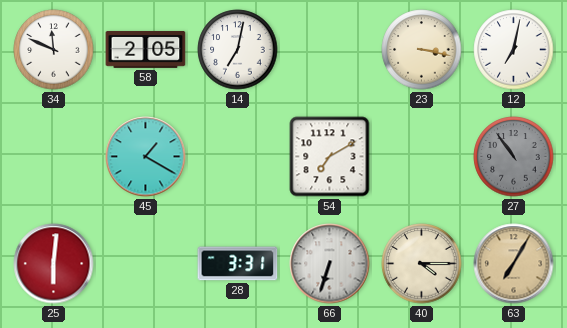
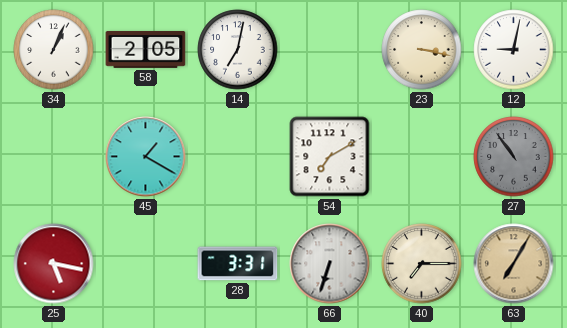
34: 11:49 -> 1:04
12: 7:02 -> 9:02
25: 6:01 -> 5:17
40: 4:15 -> 7:15
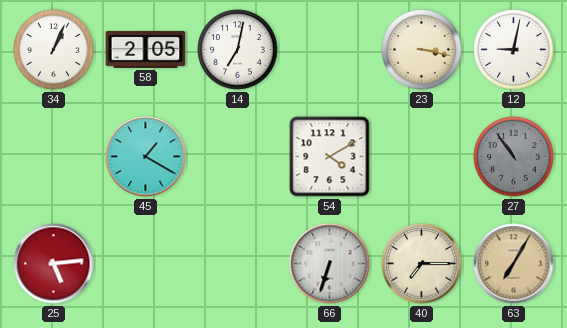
54: 7:10 -> 4:10
25: 5:17 -> 5:14
28: 3:31 -> none
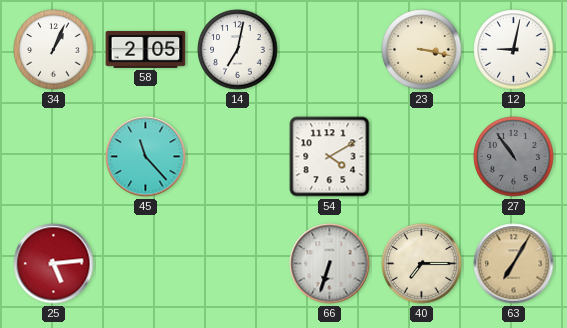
45: 1:20 -> 11:23
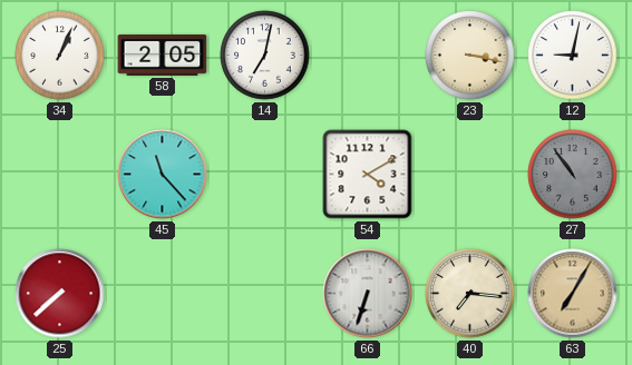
25: 5:14 -> 7:38
40: 7:15 -> 7:16
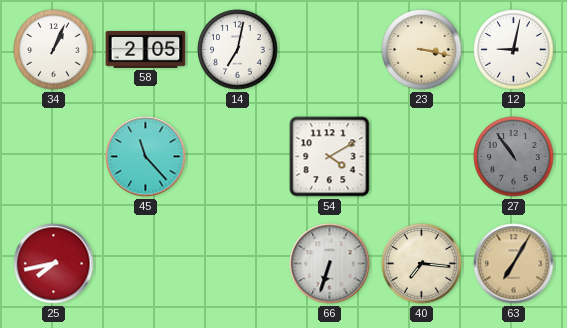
25: 7:38 -> 7:43
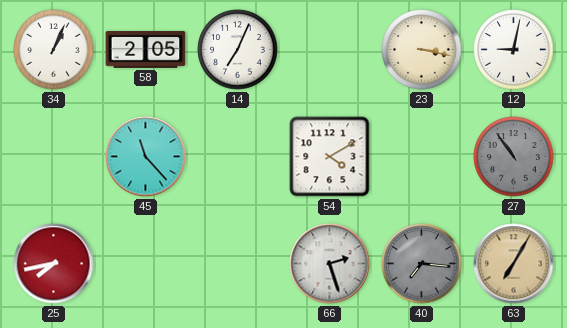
14: 7:02 -> 7:04
66: 6:33 -> 2:27
40 dial: cream -> grey
